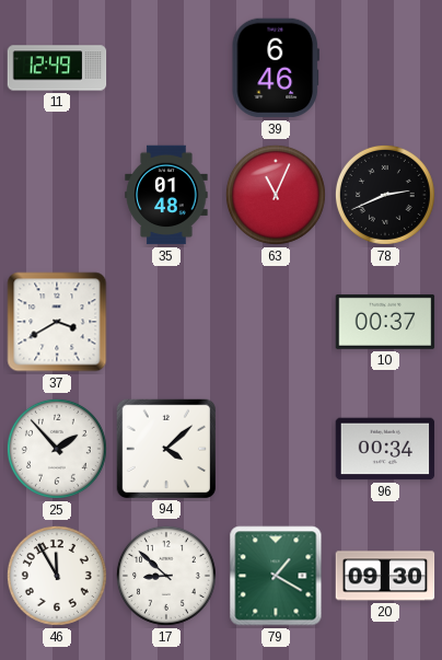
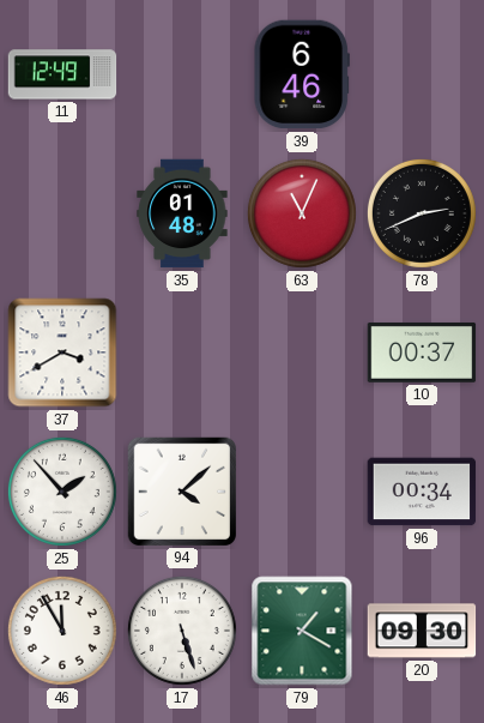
17: 8:52 -> 5:27
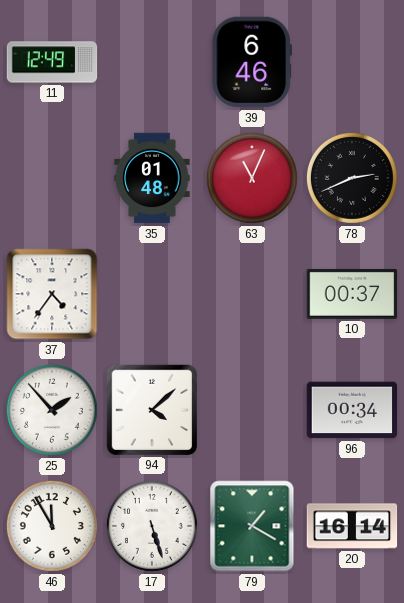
37: 3:40 -> 4:36
20: 09:30 -> 16:14
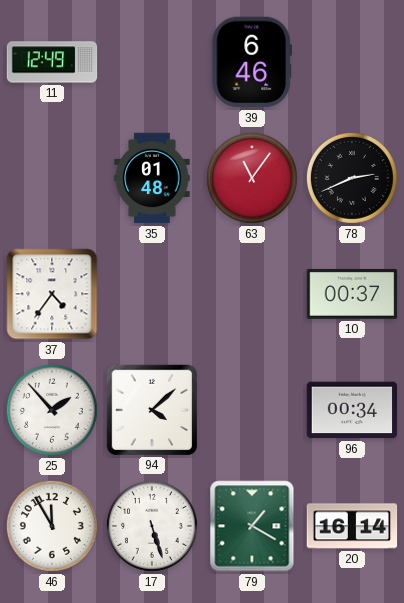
63: 11:04 -> 11:06
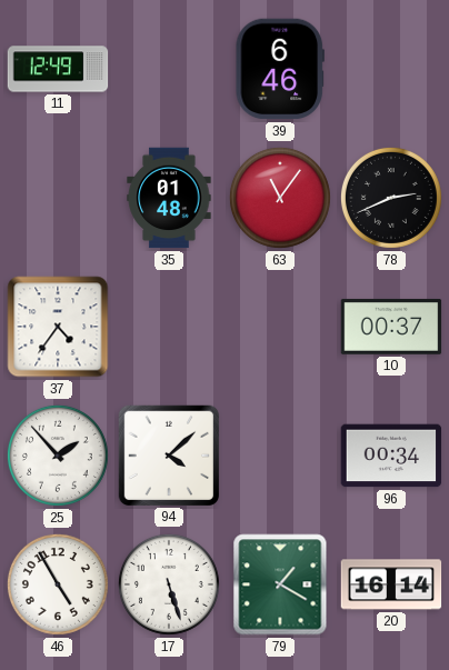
46: 11:55 -> 4:55
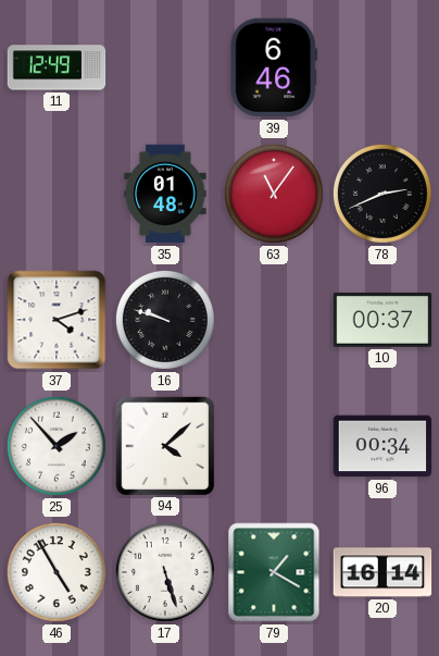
37: 4:36 -> 4:12
16: none -> 9:48
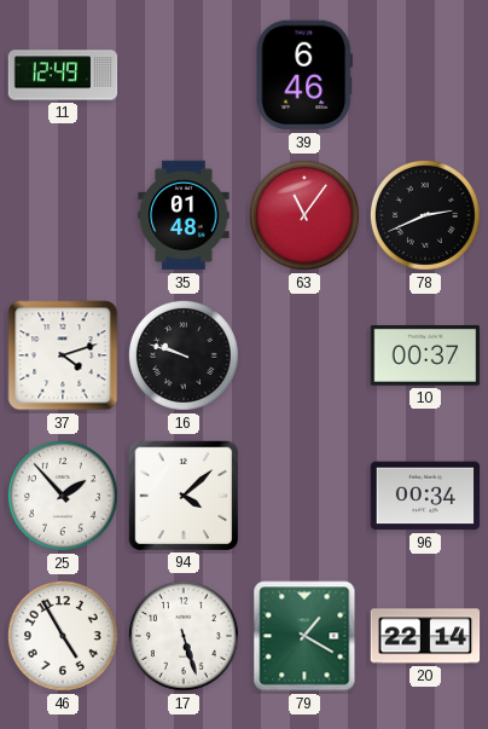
20: 16:14 -> 22:14
